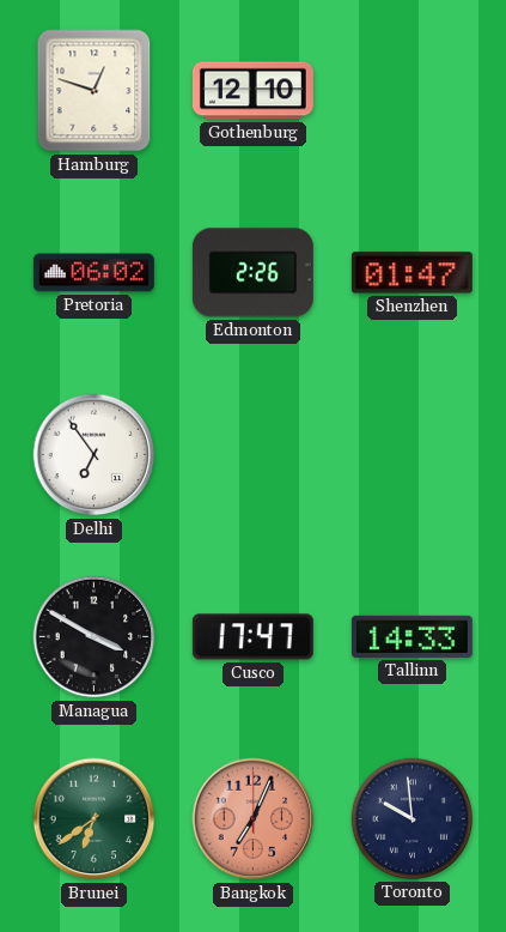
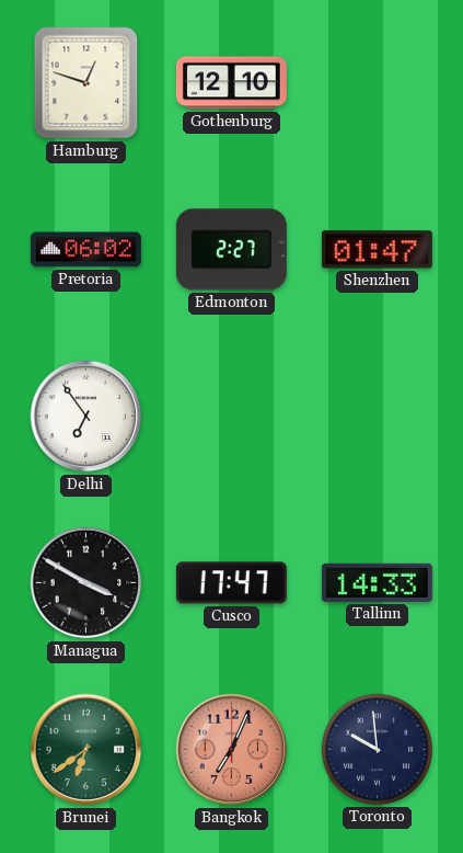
Edmonton: 2:26 -> 2:27
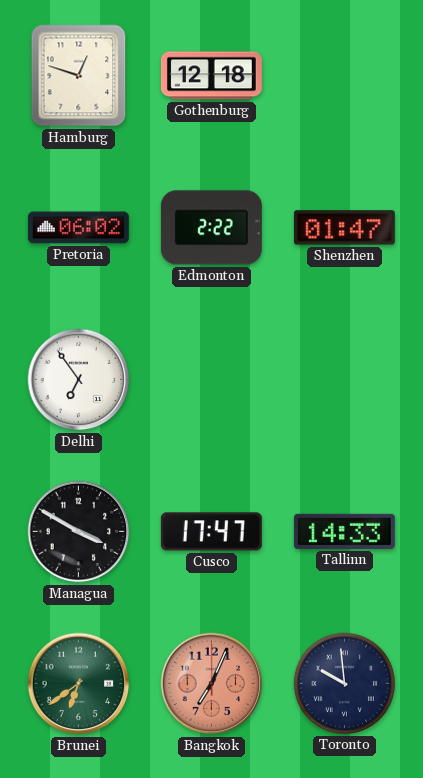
Gothenburg: 12:10 -> 12:18
Edmonton: 2:27 -> 2:22
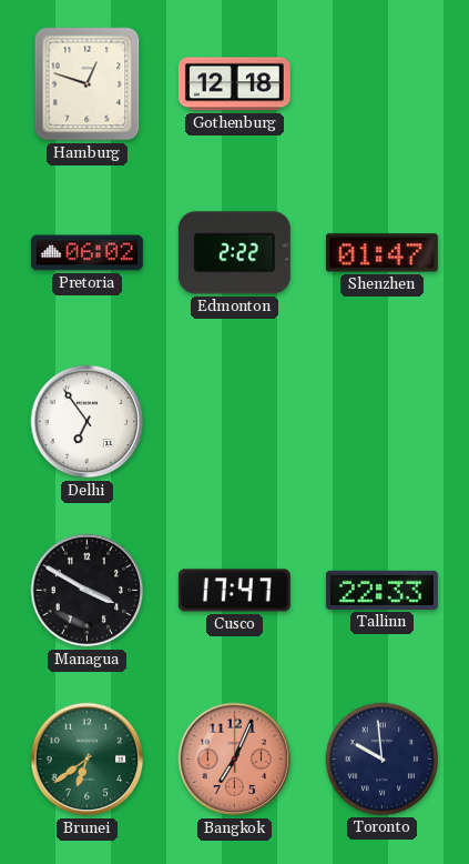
Tallinn: 14:33 -> 22:33
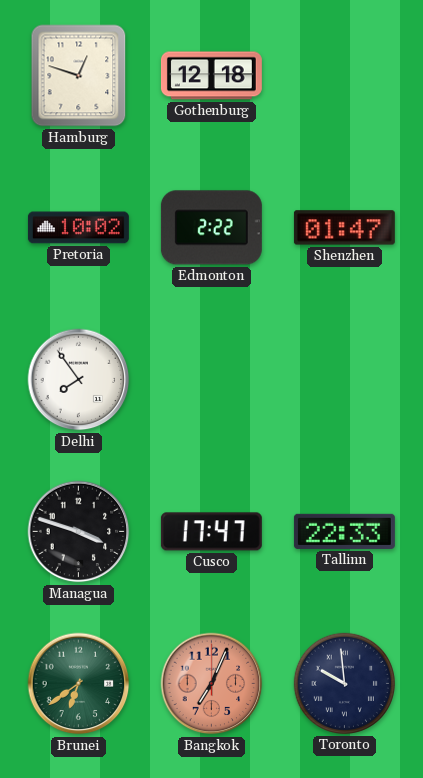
Pretoria: 06:02 -> 10:02
Delhi: 6:54 -> 7:54
Managua: 3:50 -> 3:48
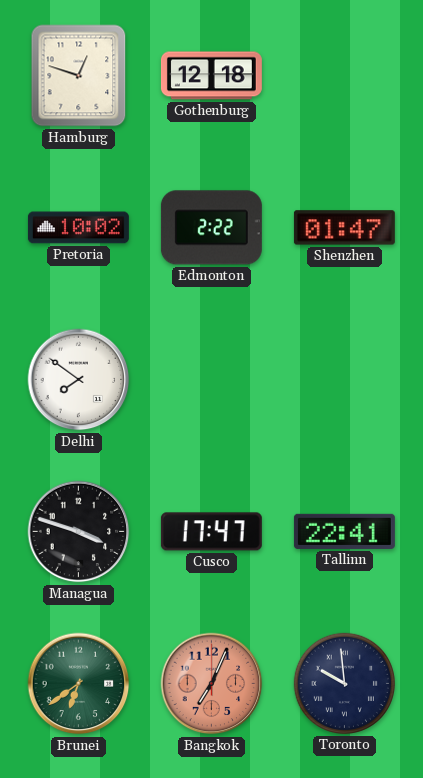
Delhi: 7:54 -> 7:51
Tallinn: 22:33 -> 22:41
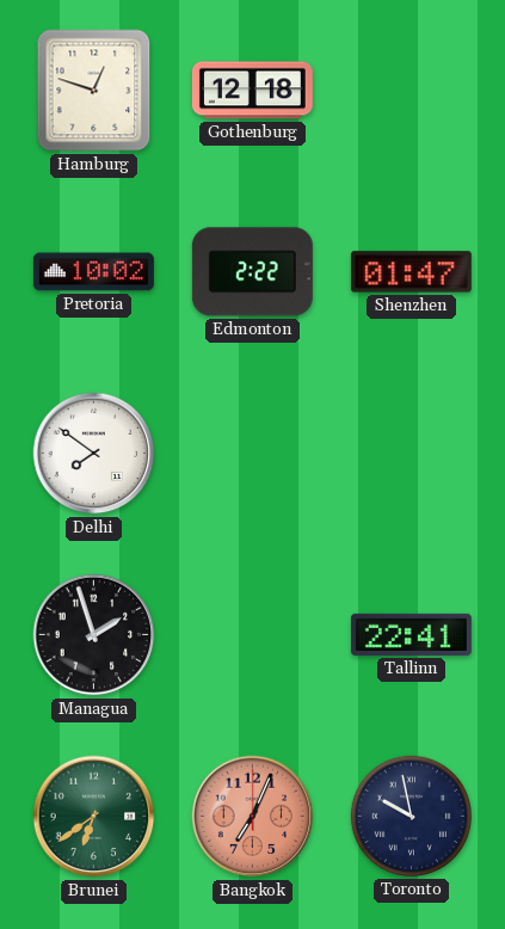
Managua: 3:48 -> 1:57
Cusco: 17:47 -> none
Toronto: 9:59 -> 9:58
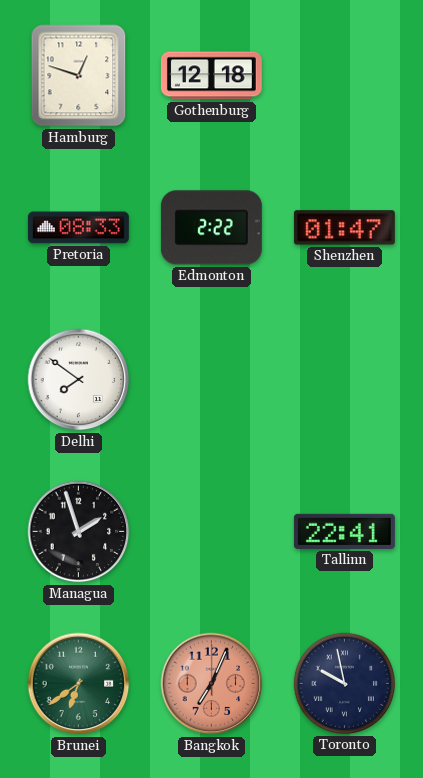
Pretoria: 10:02 -> 08:33
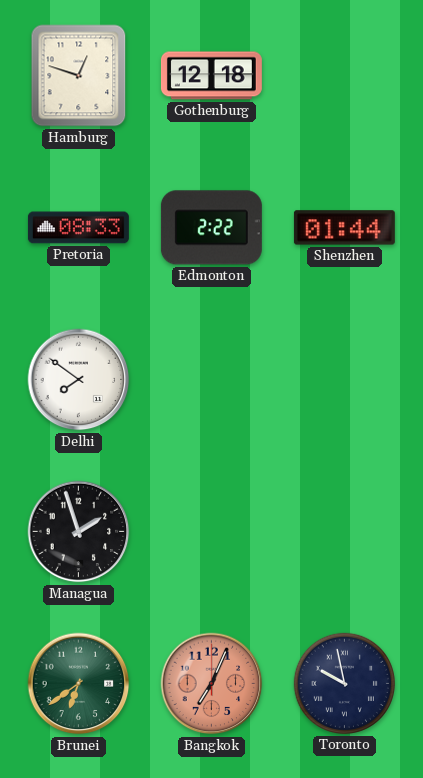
Shenzhen: 01:47 -> 01:44
Tallinn: 22:41 -> none
